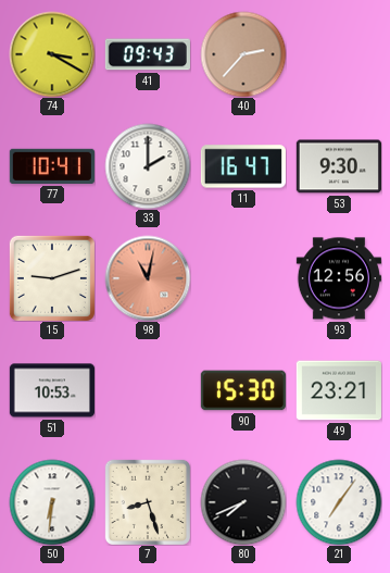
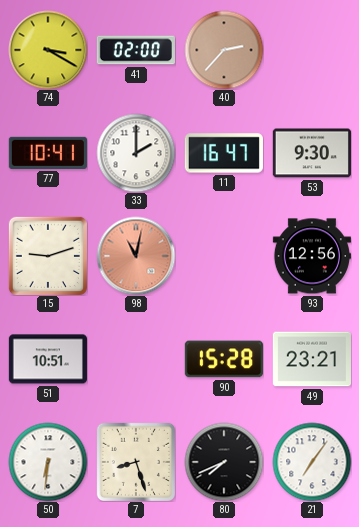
41: 09:43 -> 02:00
51: 10:53 -> 10:51
90: 15:30 -> 15:28
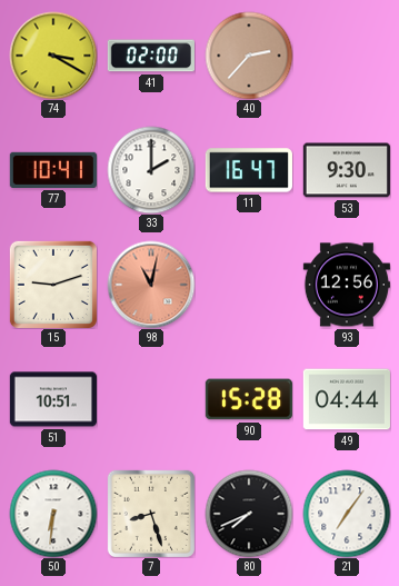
49: 23:21 -> 04:44
